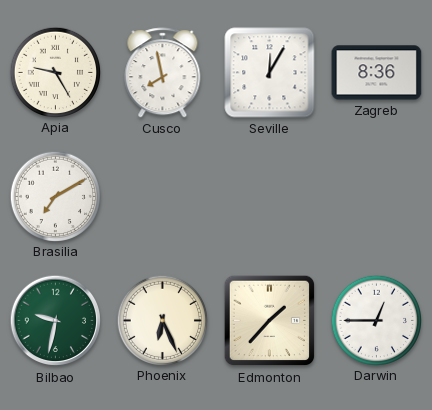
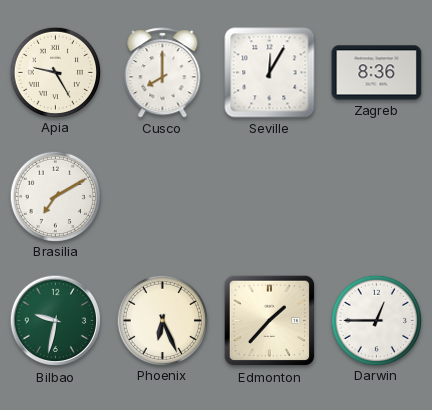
Cusco: 7:58 -> 8:00
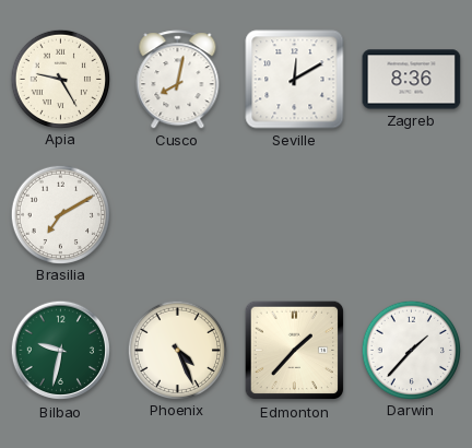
Cusco: 8:00 -> 8:02
Seville: 12:05 -> 12:10
Phoenix: 6:26 -> 4:26
Darwin: 12:45 -> 1:37
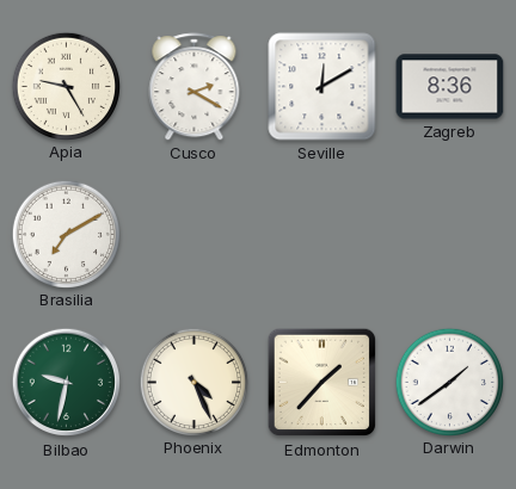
Cusco: 8:02 -> 2:20
Darwin: 1:37 -> 1:39
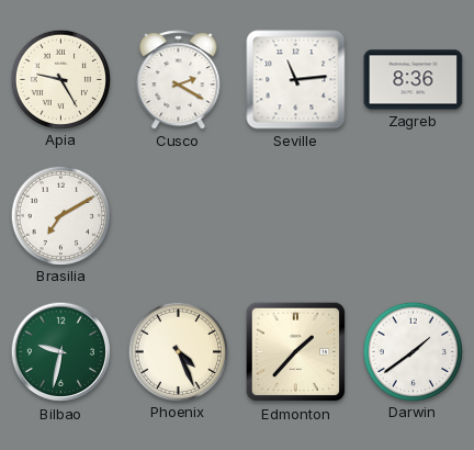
Seville: 12:10 -> 11:14
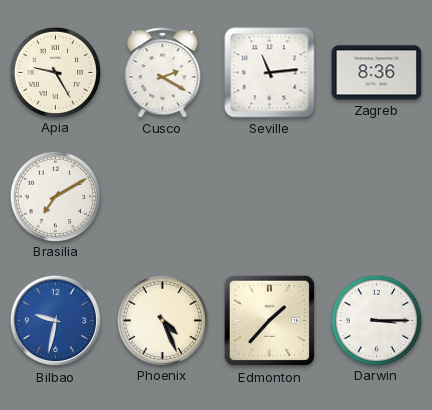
Bilbao dial: green -> blue
Darwin: 1:39 -> 3:15
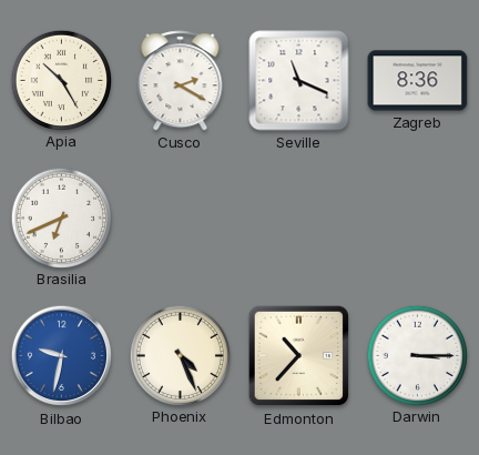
Apia: 9:25 -> 10:25
Seville: 11:14 -> 11:19
Brasilia: 7:10 -> 6:41
Edmonton: 1:37 -> 10:37
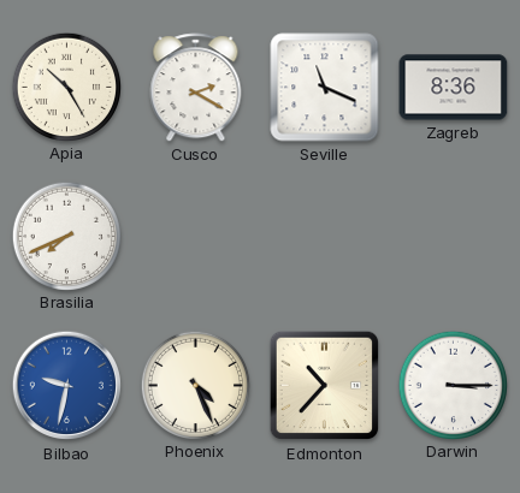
Brasilia: 6:41 -> 7:41
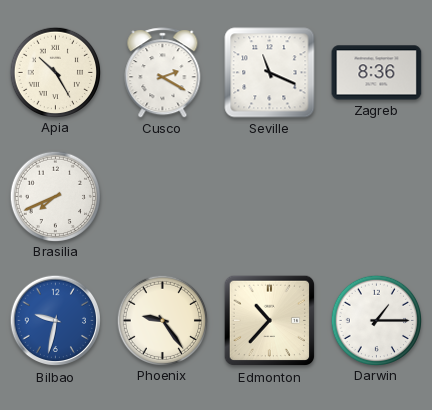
Phoenix: 4:26 -> 9:24
Darwin: 3:15 -> 1:15
